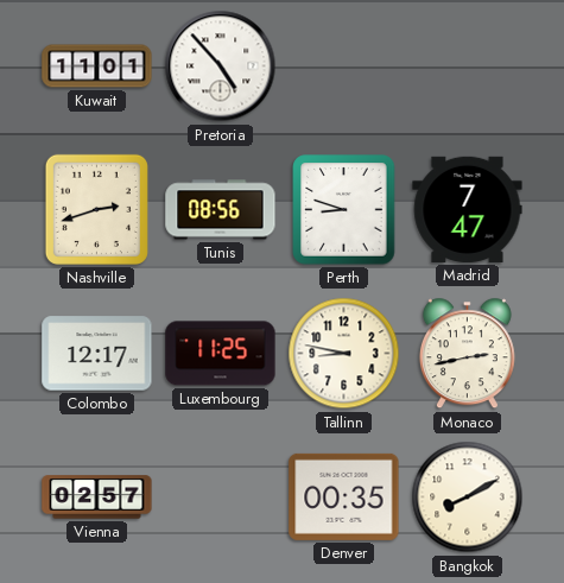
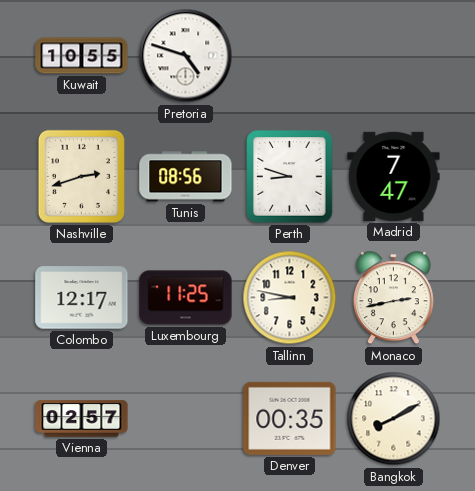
Kuwait: 11:01 -> 10:55
Pretoria: 4:53 -> 4:48
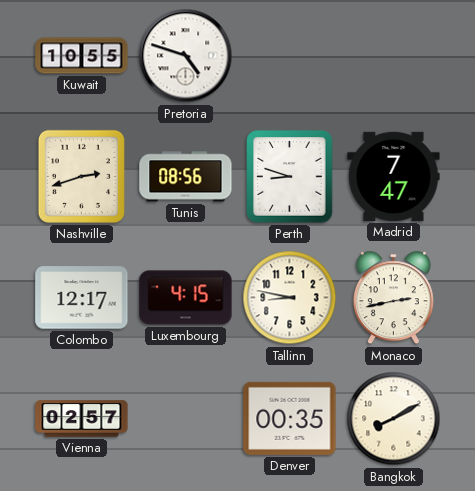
Luxembourg: 11:25 -> 4:15
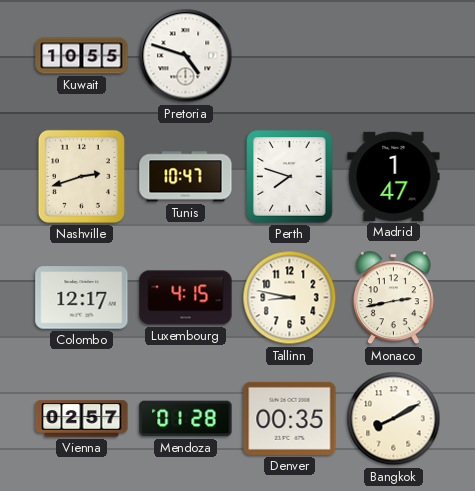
Tunis: 08:56 -> 10:47
Perth: 8:48 -> 7:48
Madrid: 7:47 -> 1:47
Mendoza: none -> 01:28
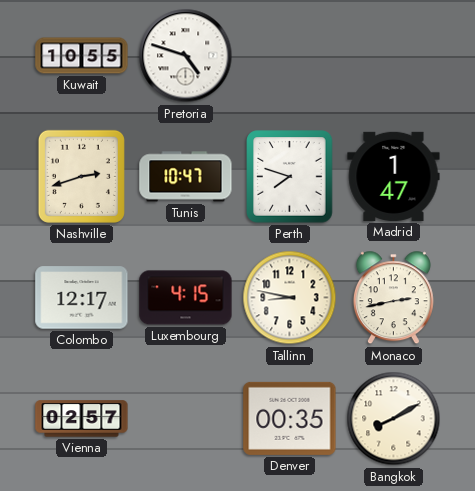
Mendoza: 01:28 -> none
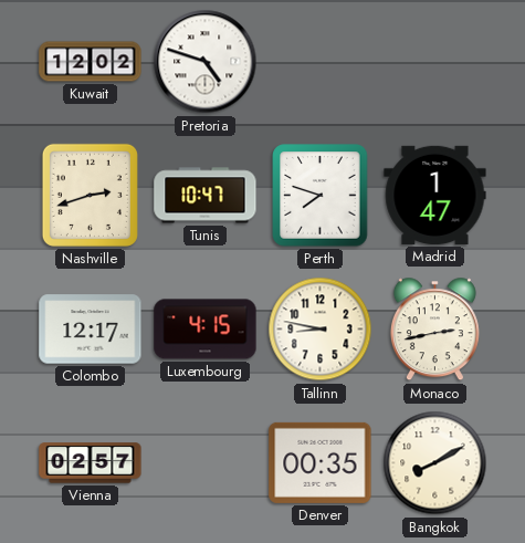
Kuwait: 10:55 -> 12:02
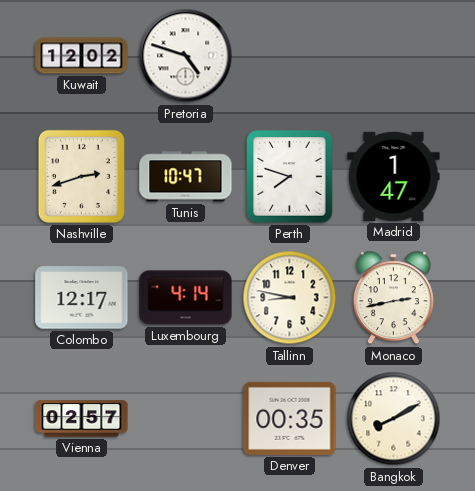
Luxembourg: 4:15 -> 4:14
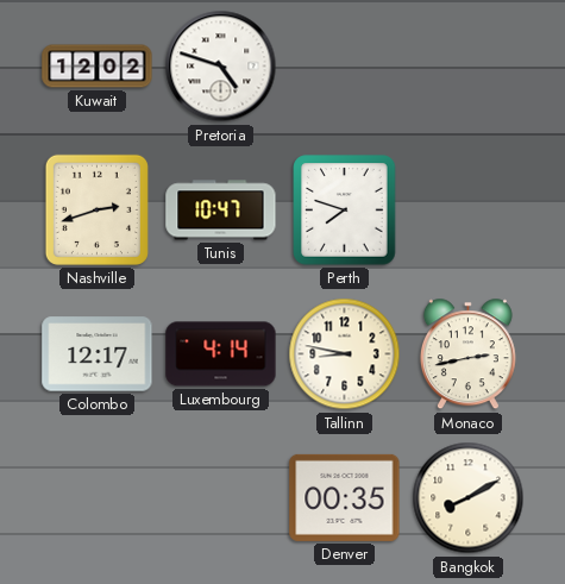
Madrid: 1:47 -> none
Vienna: 02:57 -> none
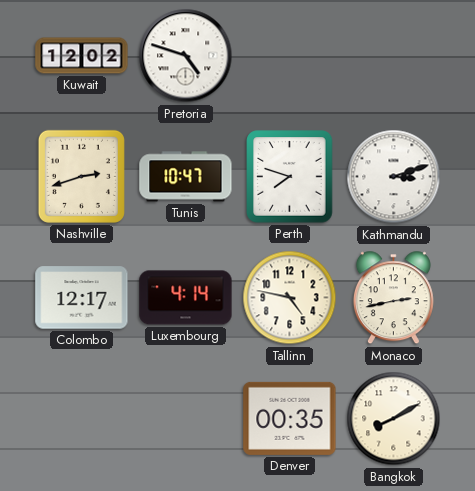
Kathmandu: none -> 3:12
Tallinn: 8:47 -> 4:47
